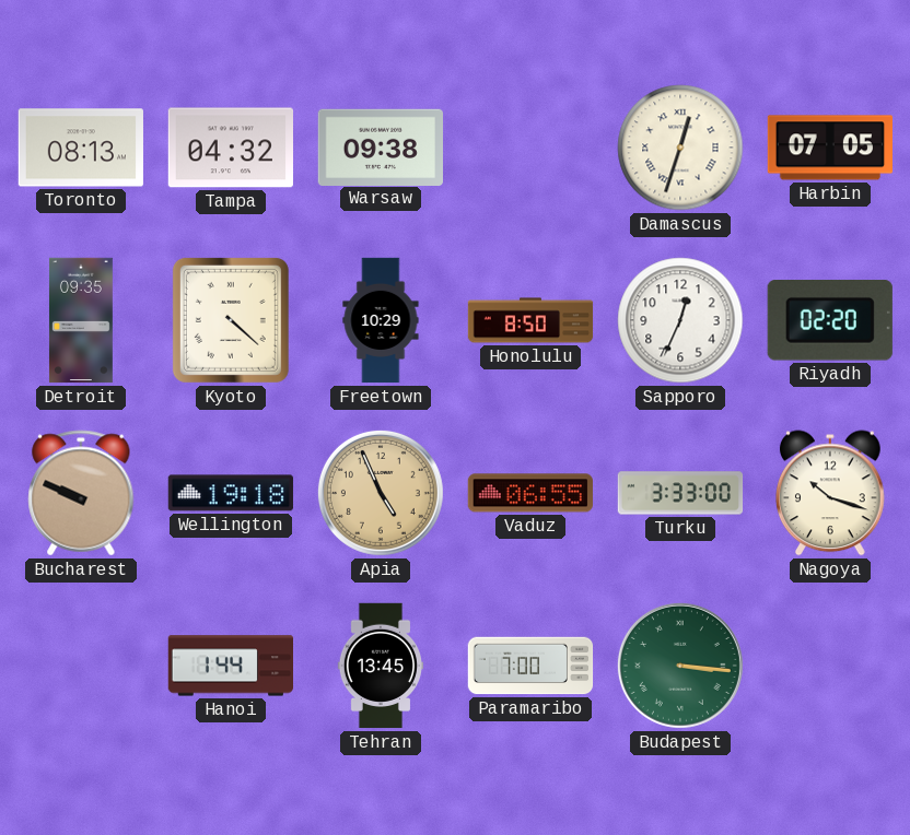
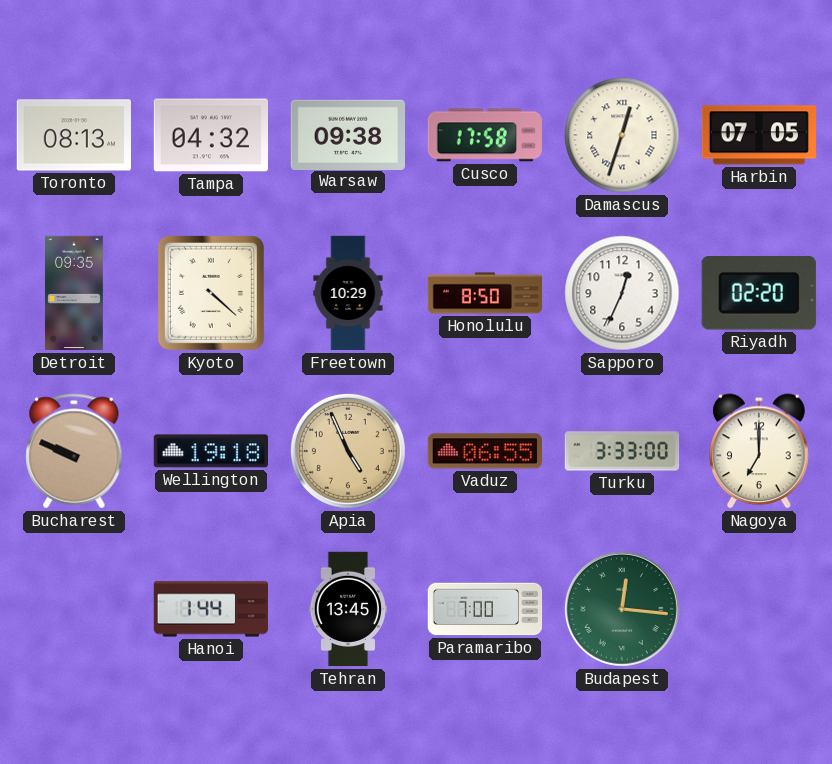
Cusco: none -> 17:58
Nagoya: 10:18 -> 7:00
Budapest: 3:16 -> 12:16
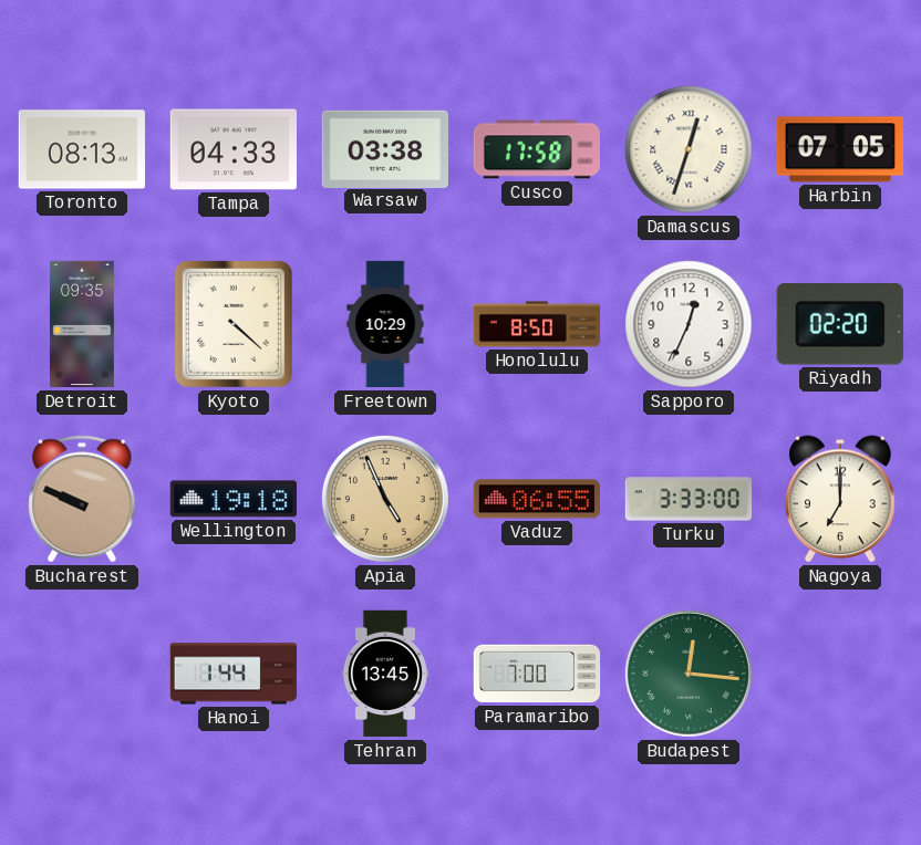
Tampa: 04:32 -> 04:33
Warsaw: 09:38 -> 03:38
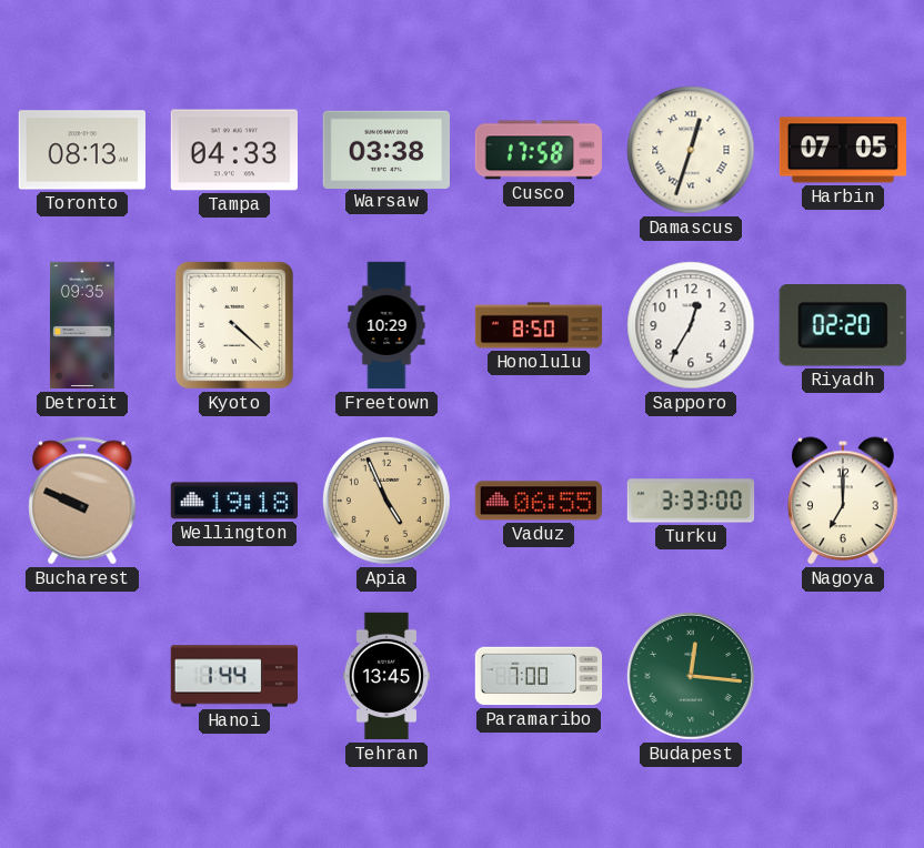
Sapporo: 12:34 -> 12:35
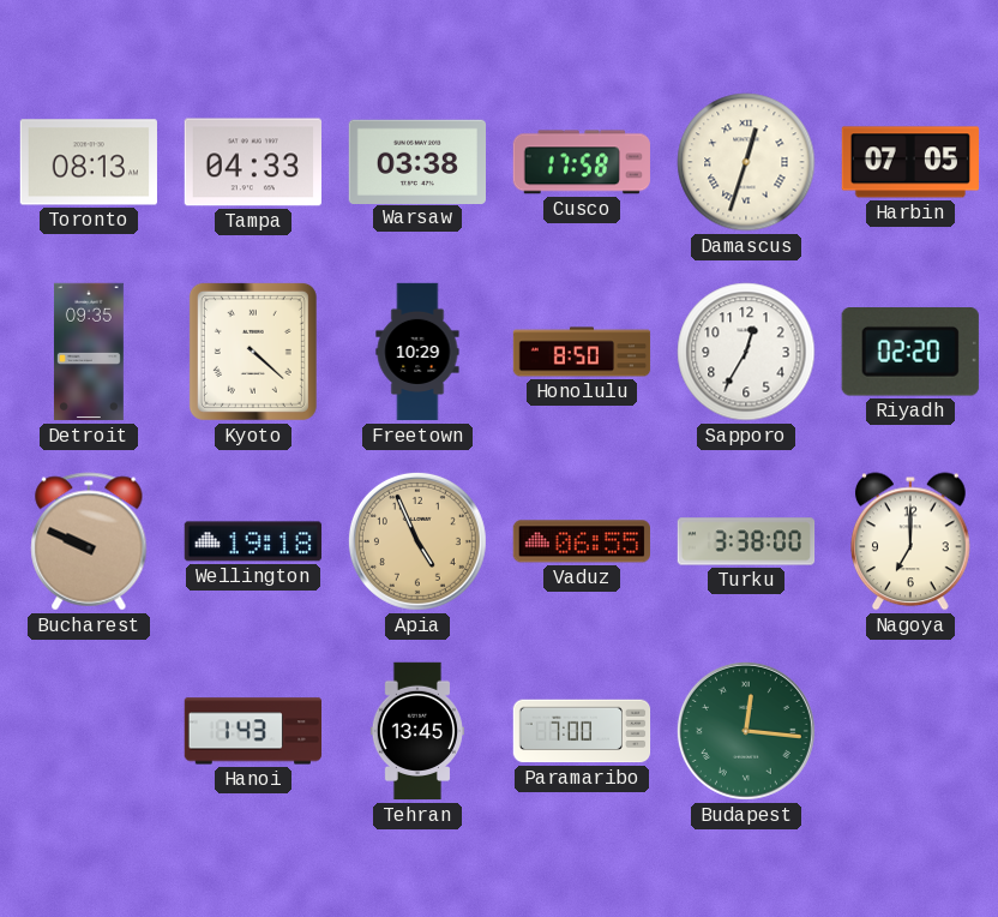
Turku: 3:33 -> 3:38
Hanoi: 1:44 -> 1:43
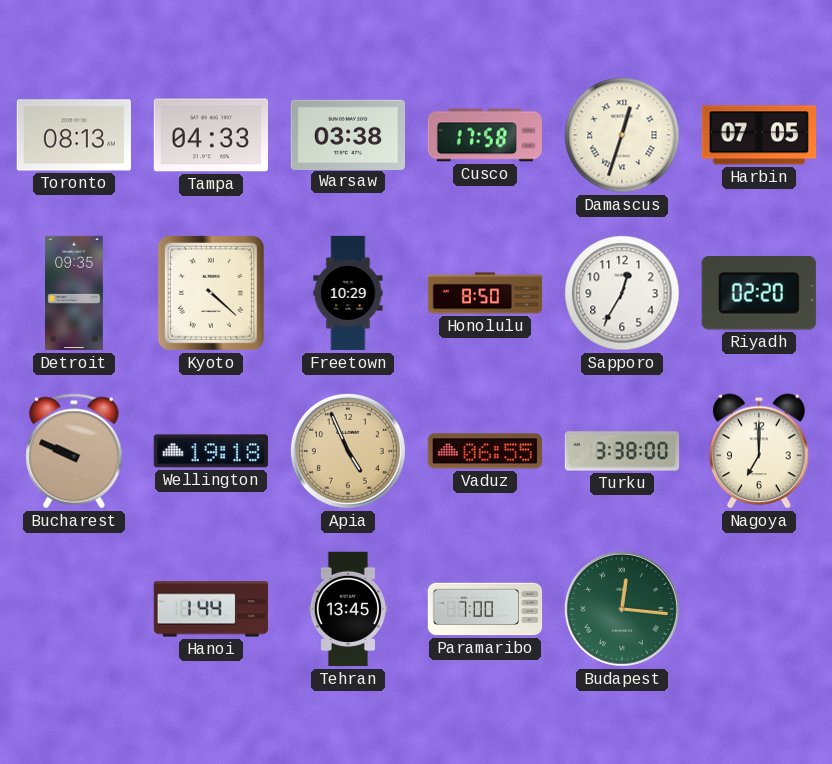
Hanoi: 1:43 -> 1:44
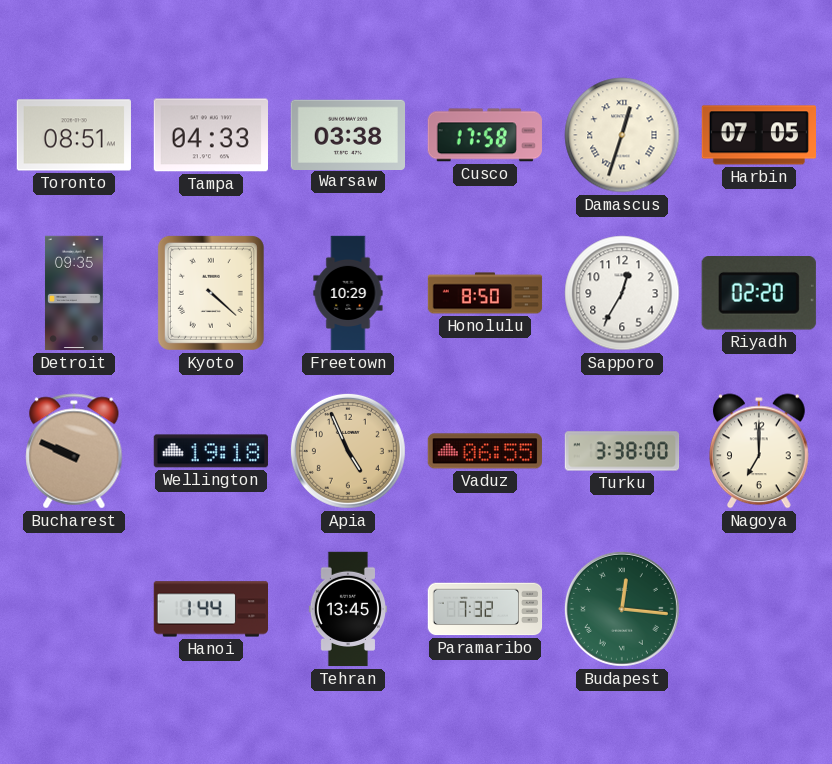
Toronto: 08:13 -> 08:51
Paramaribo: 7:00 -> 7:32
